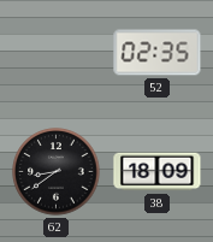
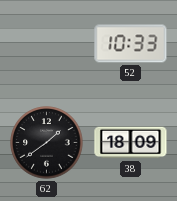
52: 02:35 -> 10:33
62: 8:39 -> 1:39
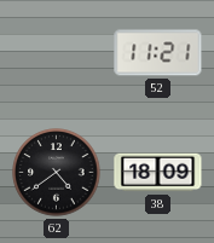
52: 10:33 -> 11:21
62: 1:39 -> 4:39
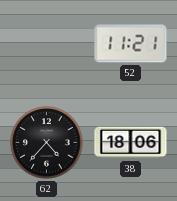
62: 4:39 -> 4:37
38: 18:09 -> 18:06
